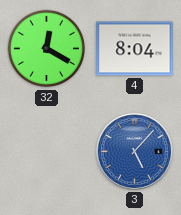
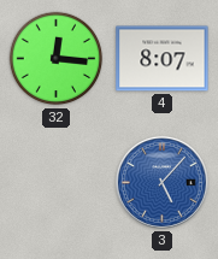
32: 12:20 -> 12:16
4: 8:04 -> 8:07
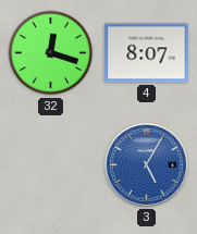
32: 12:16 -> 12:18
3: 5:07 -> 5:05
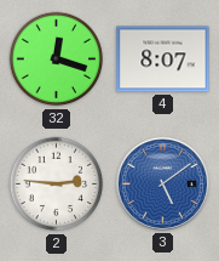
2: none -> 2:46
3: 5:05 -> 5:09
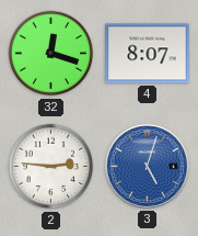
3: 5:09 -> 5:03
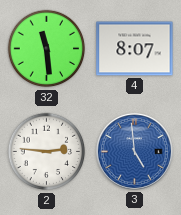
32: 12:18 -> 11:29
3: 5:03 -> 4:59
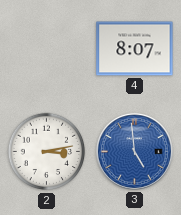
32: 11:29 -> none
2: 2:46 -> 3:13
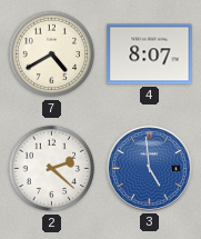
7: none -> 4:40
2: 3:13 -> 2:22
